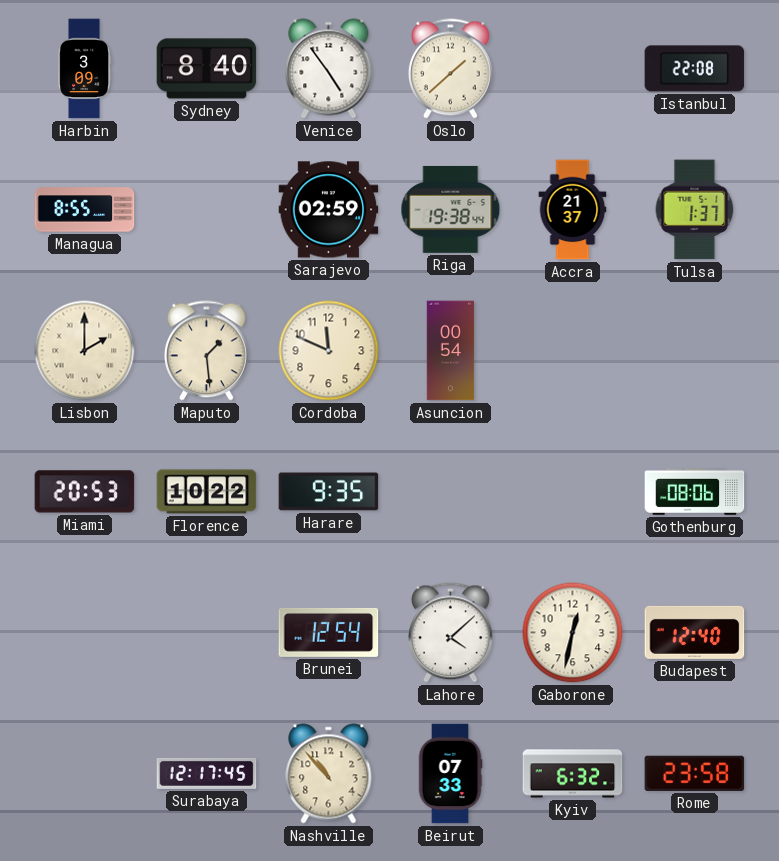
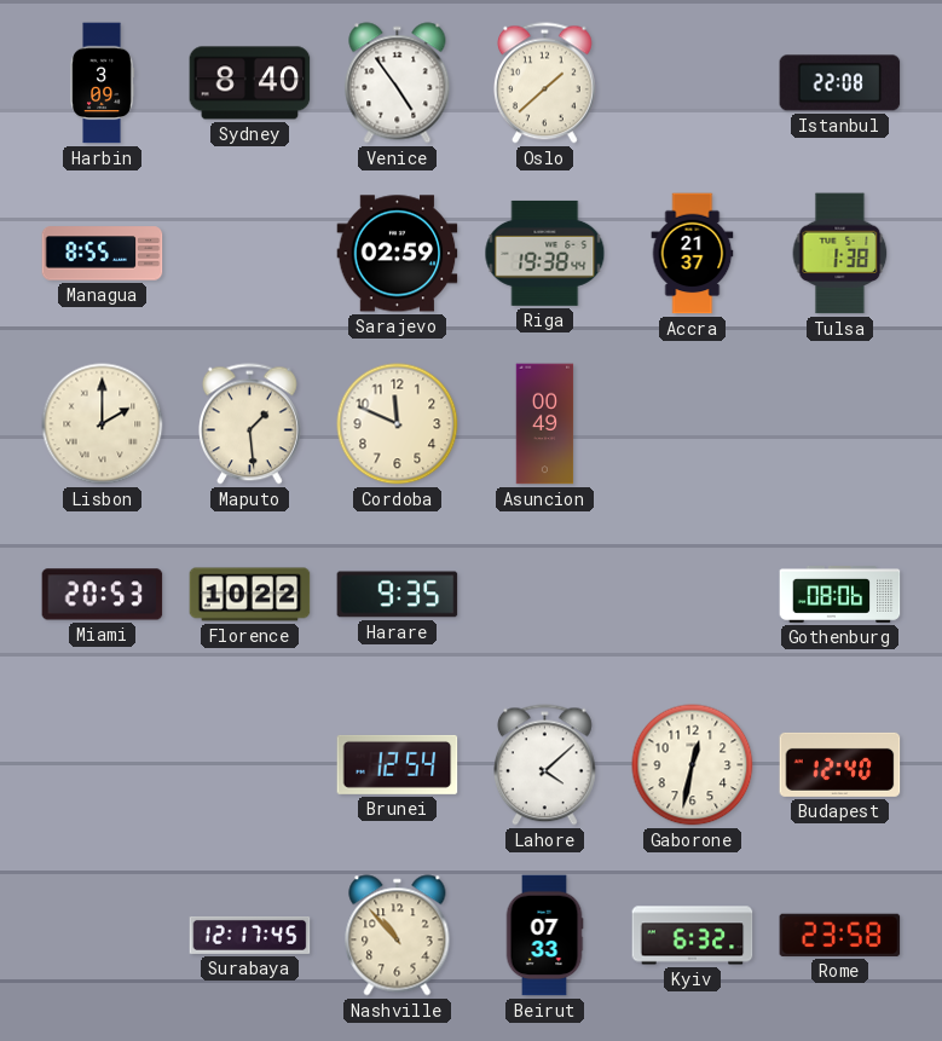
Tulsa: 1:37 -> 1:38
Asuncion: 00:54 -> 00:49
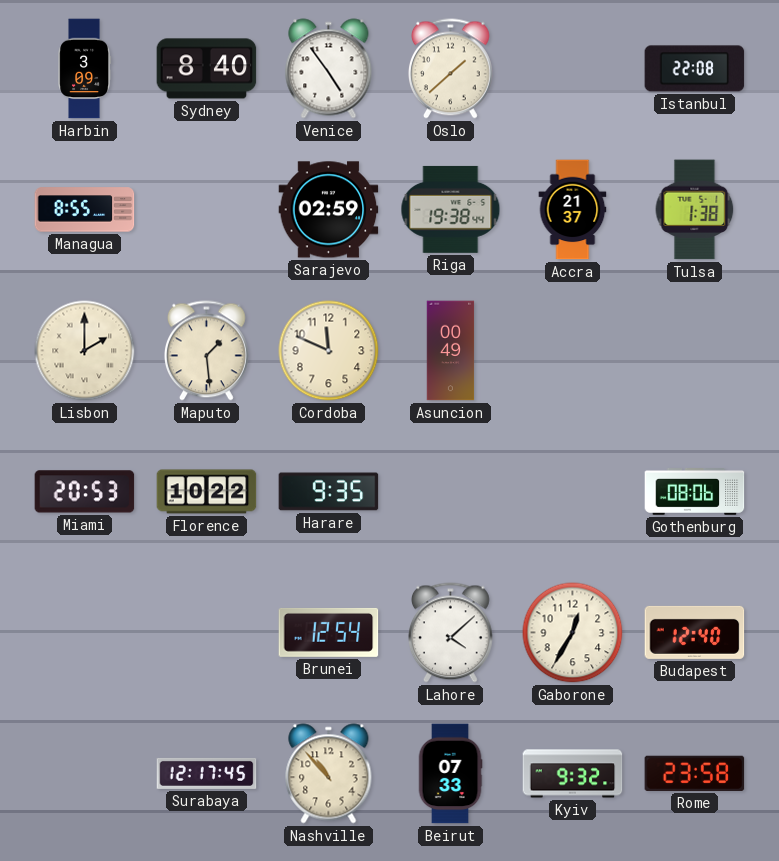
Gaborone: 12:32 -> 12:35
Kyiv: 6:32 -> 9:32
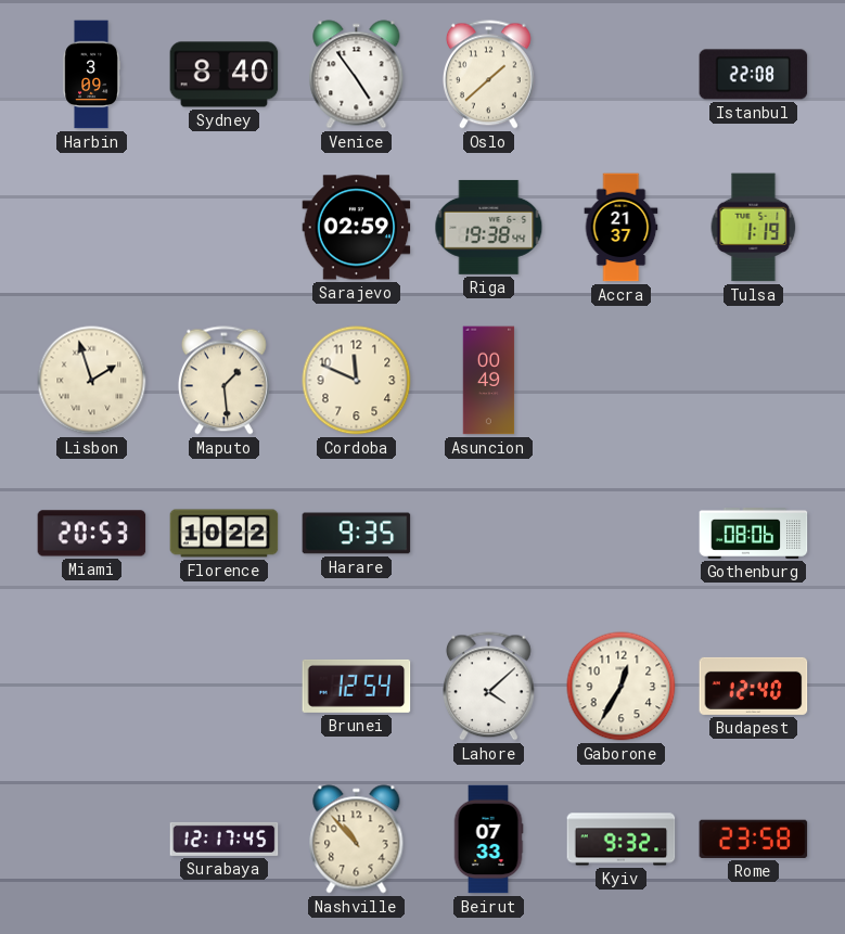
Managua: 8:55 -> none
Tulsa: 1:38 -> 1:19
Lisbon: 2:00 -> 1:57
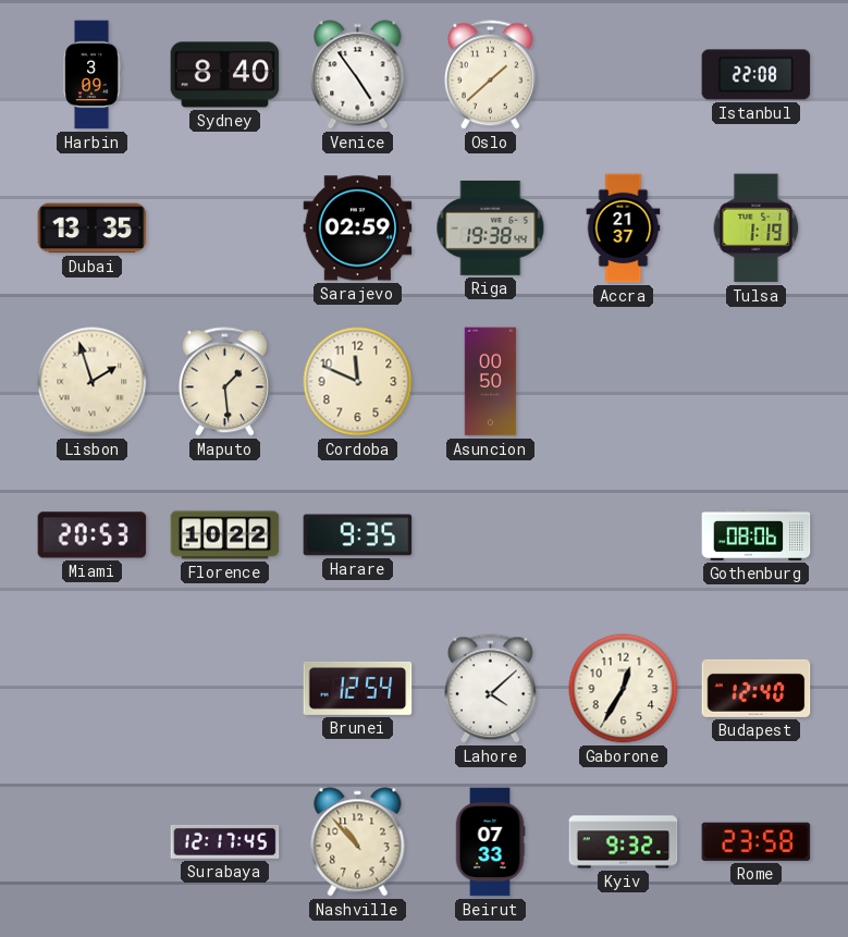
Dubai: none -> 13:35
Asuncion: 00:49 -> 00:50
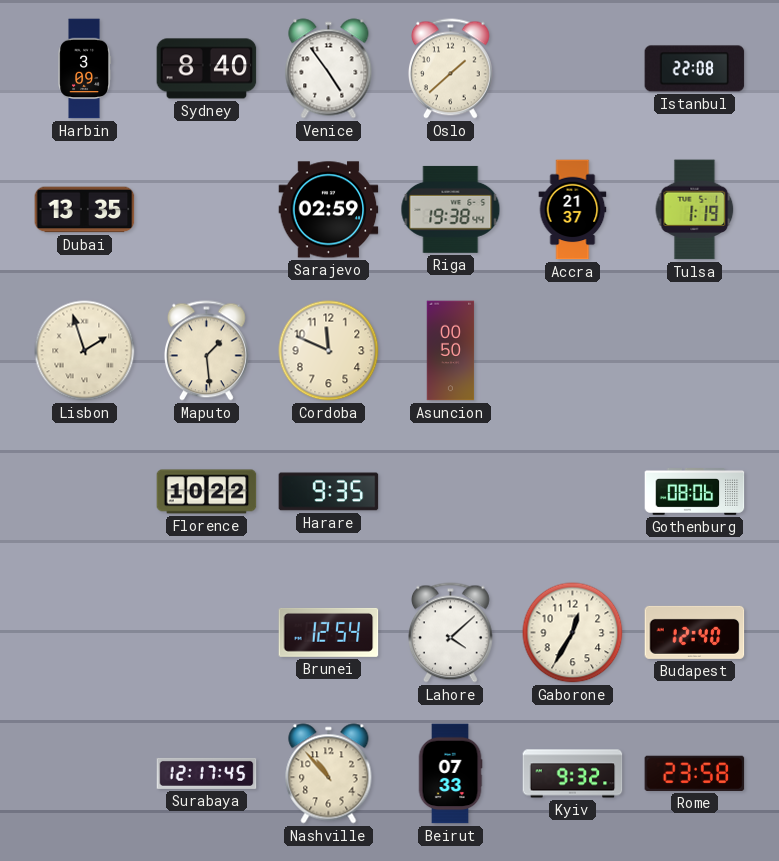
Miami: 20:53 -> none
